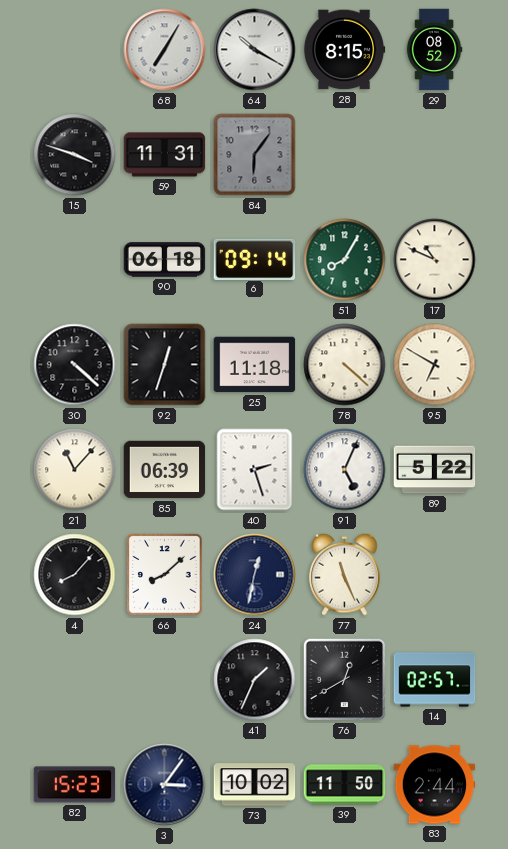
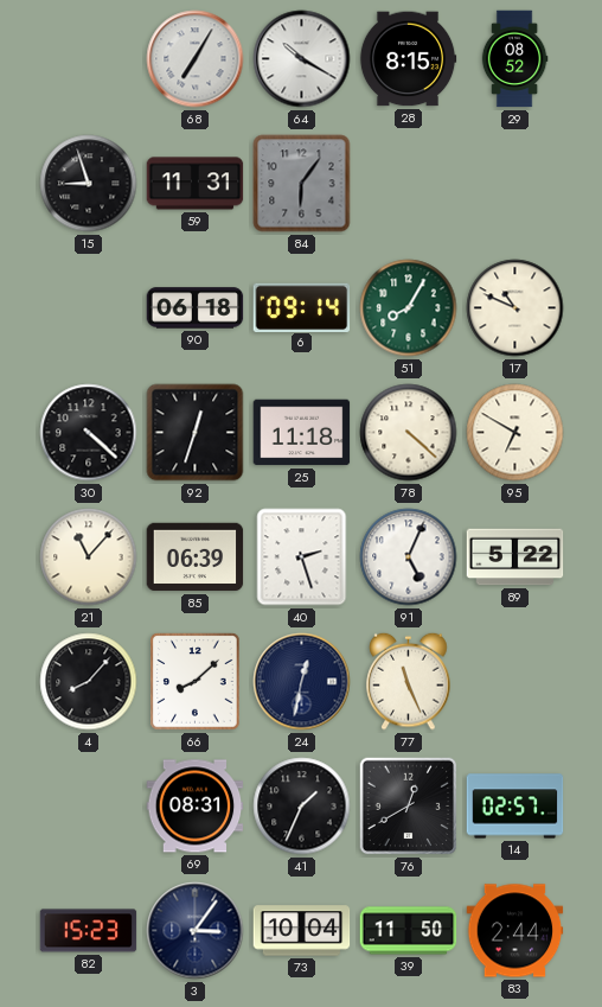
15: 3:48 -> 8:57
69: none -> 08:31
73: 10:02 -> 10:04
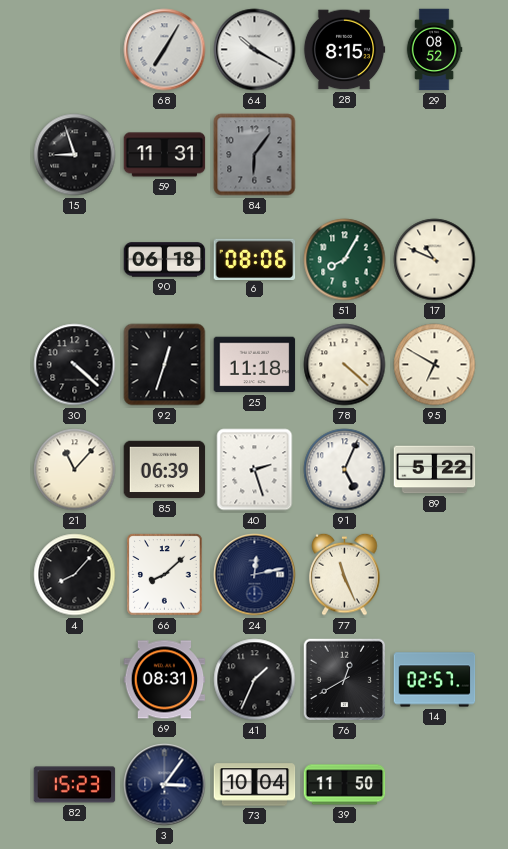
6: 09:14 -> 08:06
24: 12:32 -> 12:13
83: 2:44 -> none
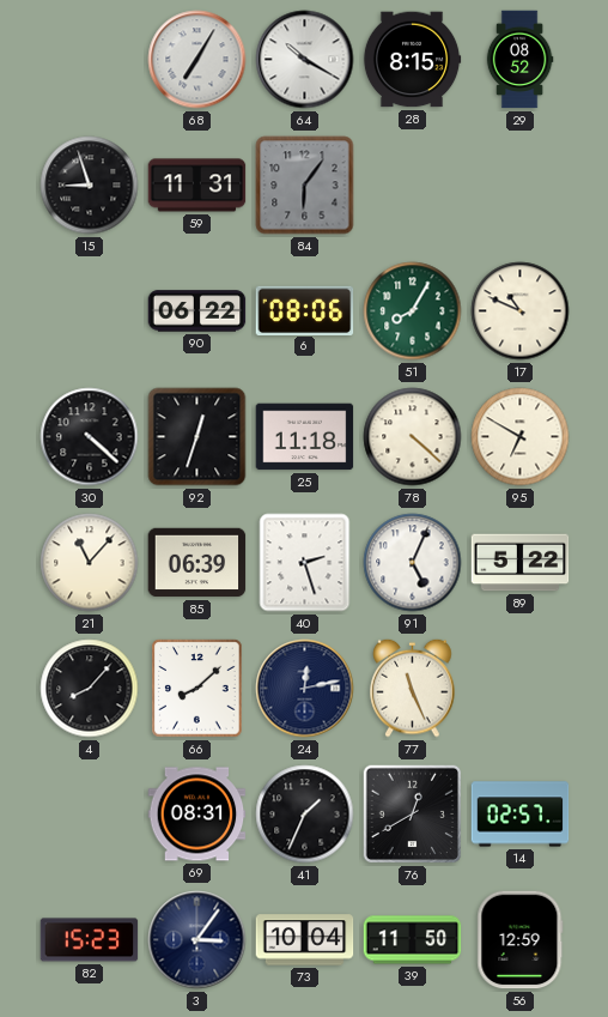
90: 06:18 -> 06:22
56: none -> 12:59
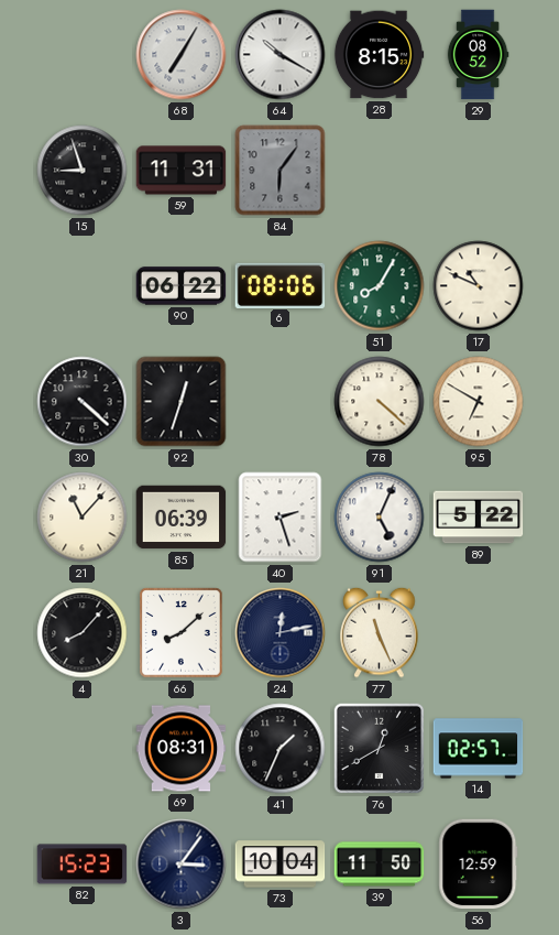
25: 11:18 -> none
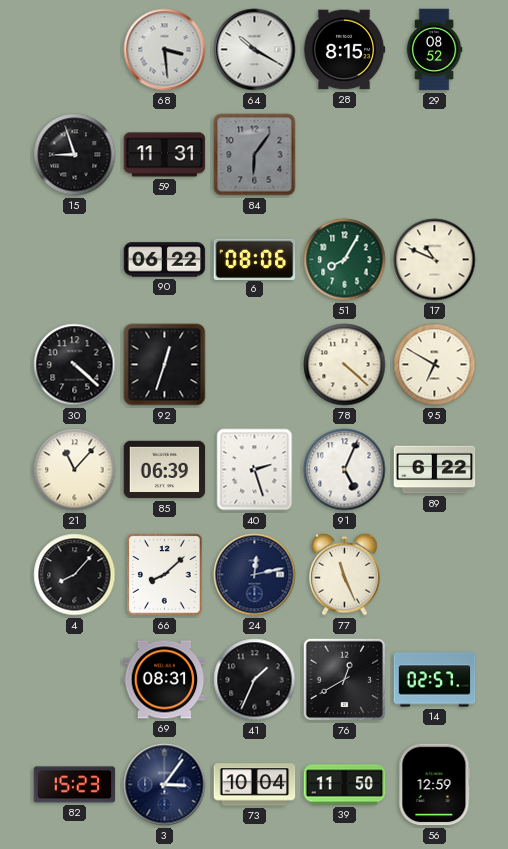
68: 7:05 -> 3:29
89: 5:22 -> 6:22
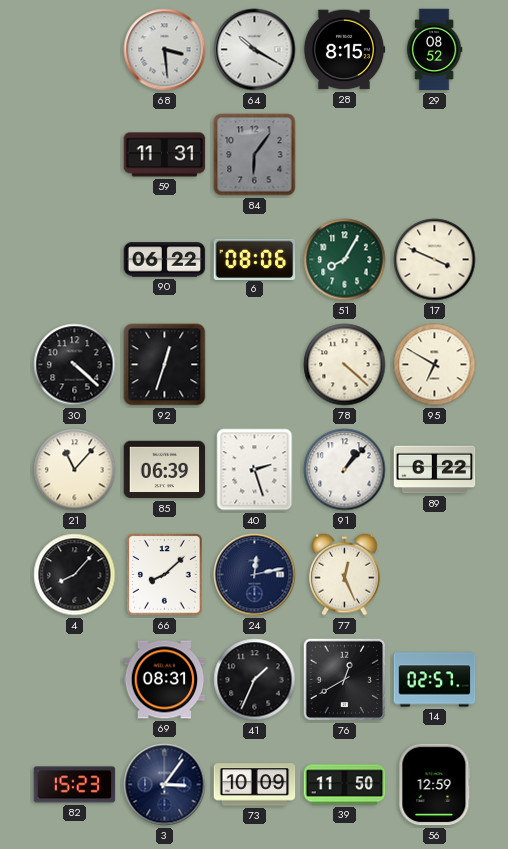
15: 8:57 -> none
17: 10:49 -> 3:49
91: 5:04 -> 1:07
77: 11:26 -> 12:26
73: 10:04 -> 10:09
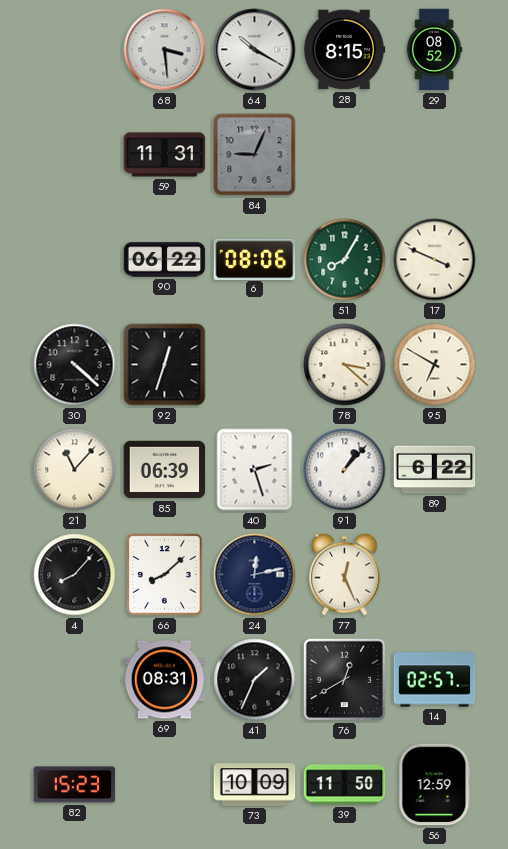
84: 6:06 -> 9:04
78: 4:22 -> 3:22
3: 3:06 -> none
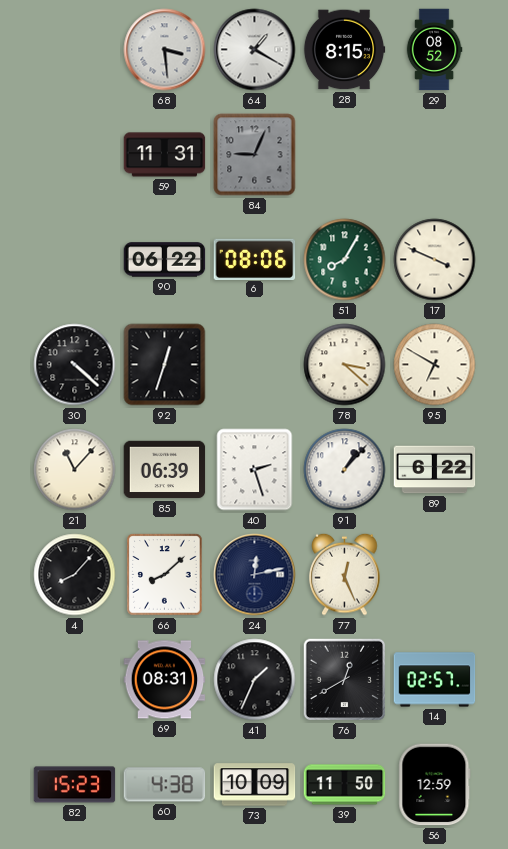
64: 10:20 -> 1:20
60: none -> 4:38
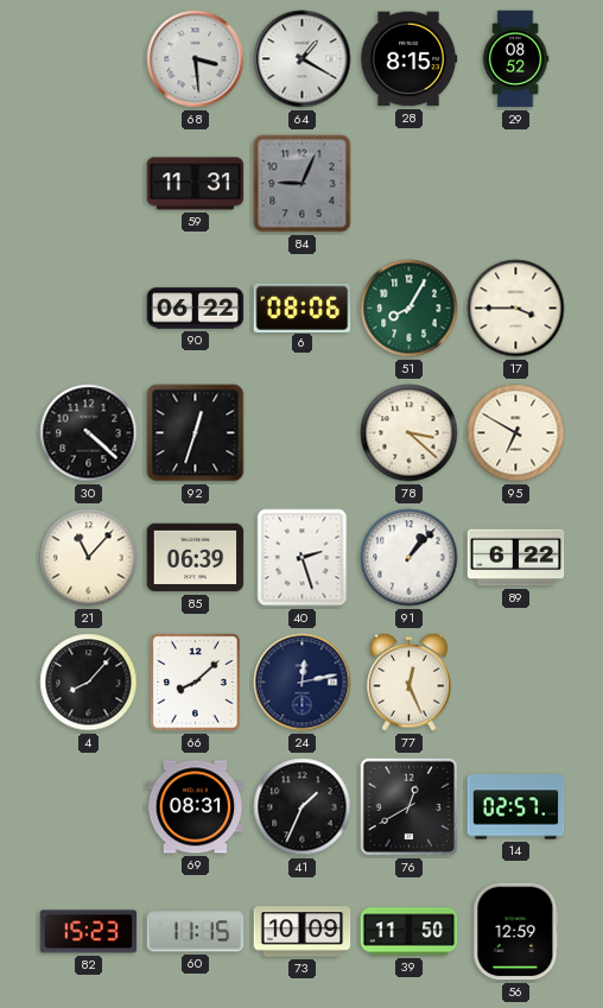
17: 3:49 -> 3:45
60: 4:38 -> 11:15
